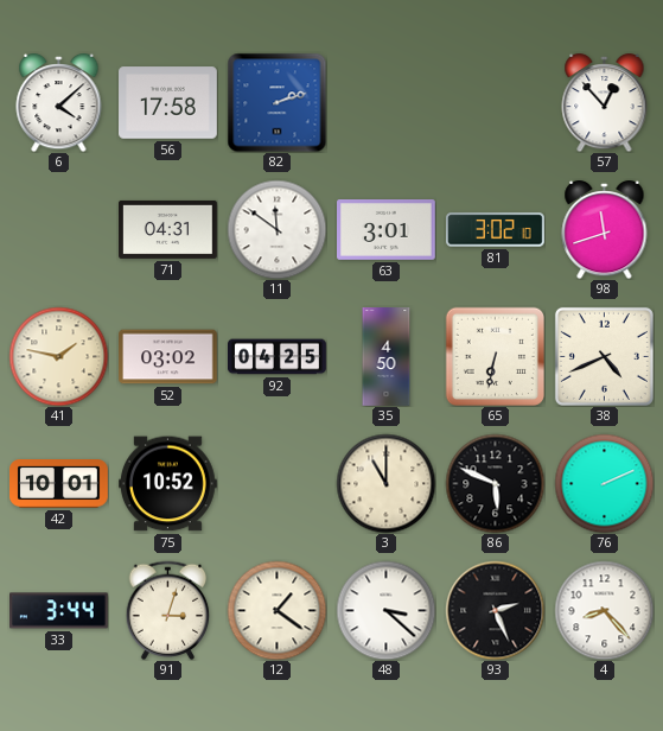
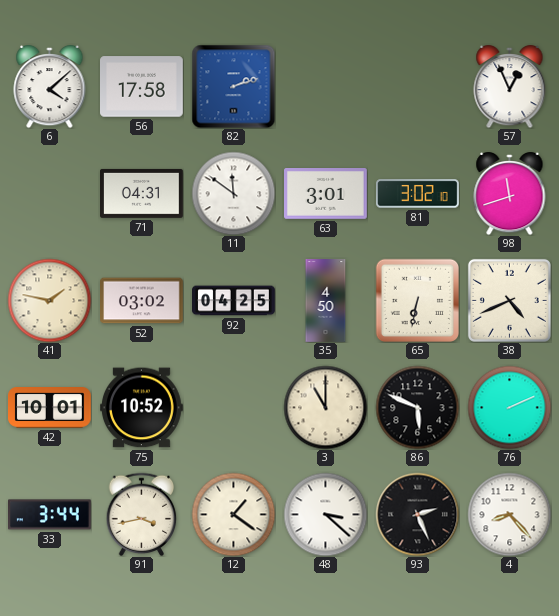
57: 12:53 -> 12:56
91: 3:03 -> 3:43
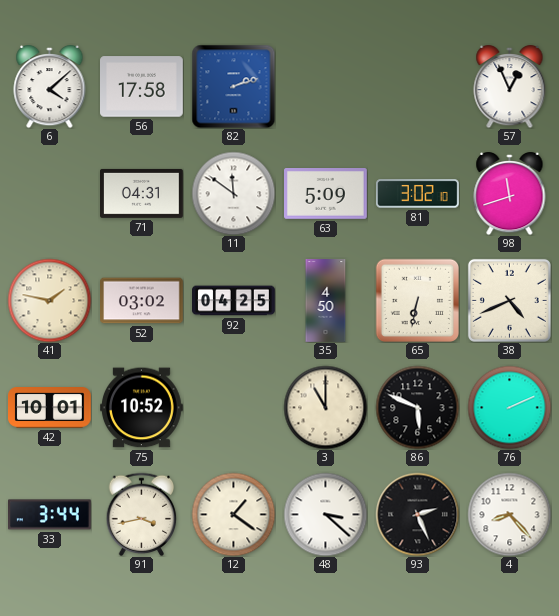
63: 3:01 -> 5:09
